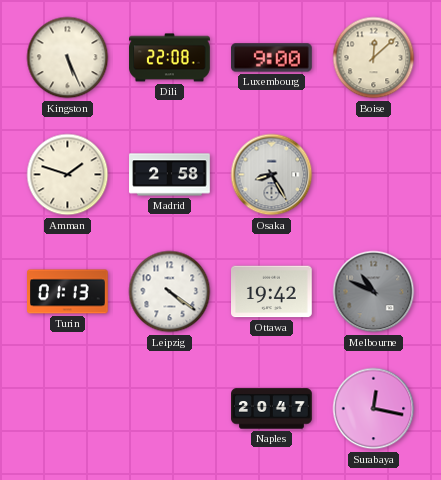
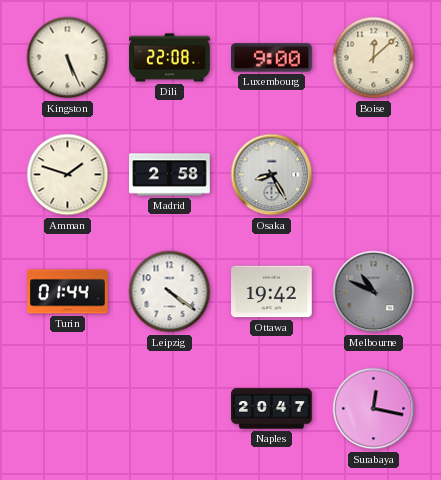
Turin: 01:13 -> 01:44
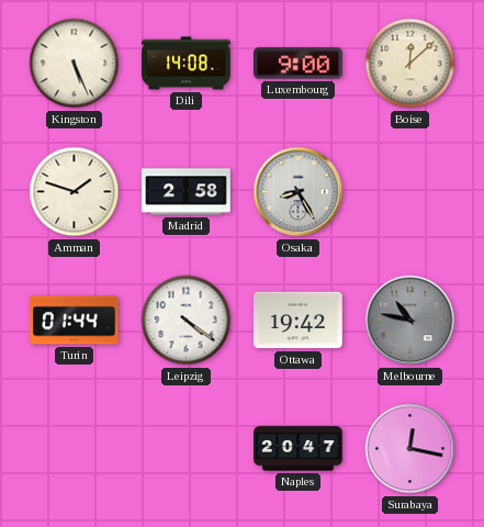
Dili: 22:08 -> 14:08
Melbourne: 10:49 -> 10:47
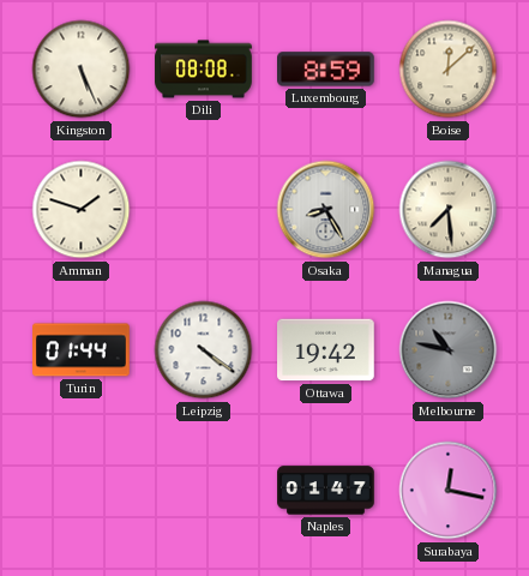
Dili: 14:08 -> 08:08
Luxembourg: 9:00 -> 8:59
Madrid: 2:58 -> none
Managua: none -> 7:29
Naples: 20:47 -> 01:47
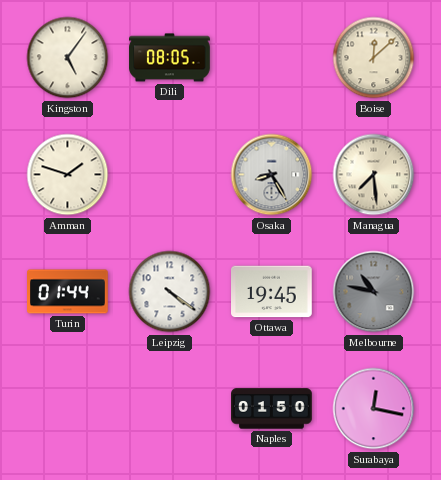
Kingston: 5:26 -> 5:06
Dili: 08:08 -> 08:05
Luxembourg: 8:59 -> none
Ottawa: 19:42 -> 19:45
Naples: 01:47 -> 01:50
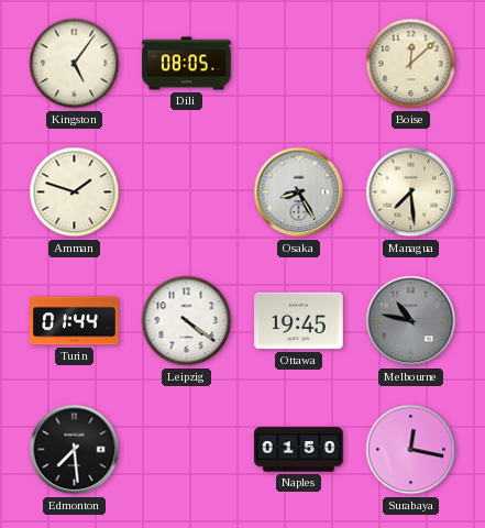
Edmonton: none -> 7:29
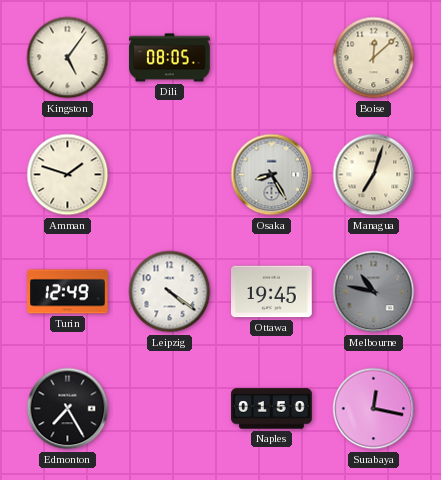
Managua: 7:29 -> 7:03
Turin: 01:44 -> 12:49
Edmonton: 7:29 -> 7:25
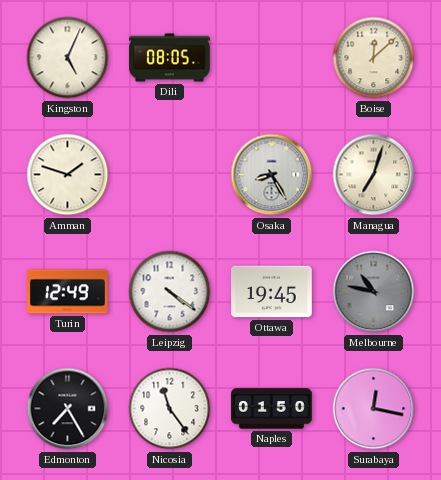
Kingston: 5:06 -> 5:04
Nicosia: none -> 11:24
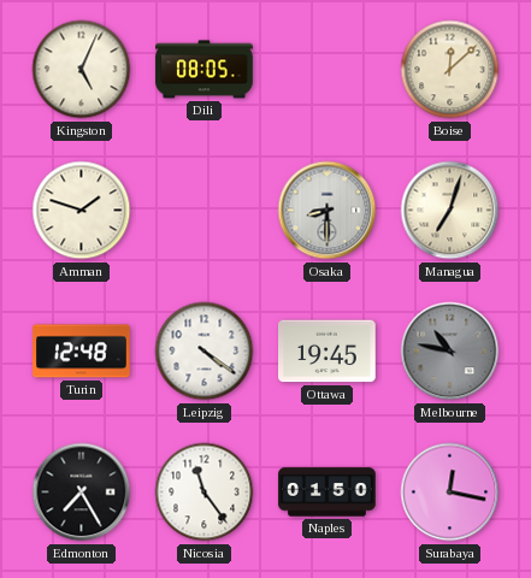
Osaka: 8:25 -> 8:30
Turin: 12:49 -> 12:48
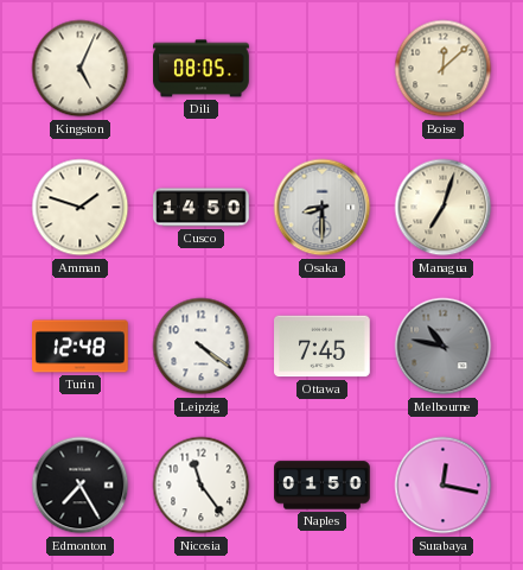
Cusco: none -> 14:50
Ottawa: 19:45 -> 7:45
